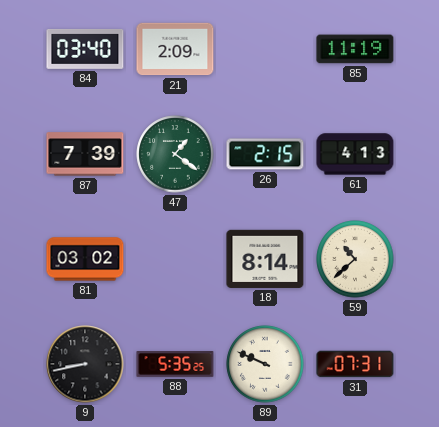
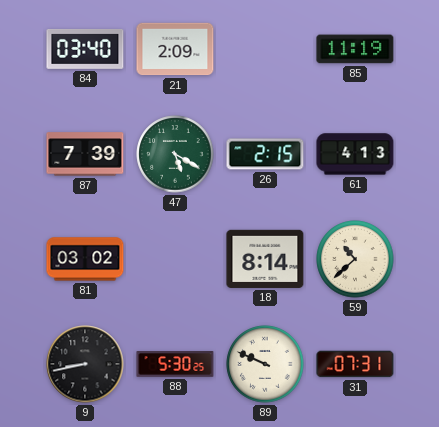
47: 1:21 -> 5:20
88: 5:35 -> 5:30
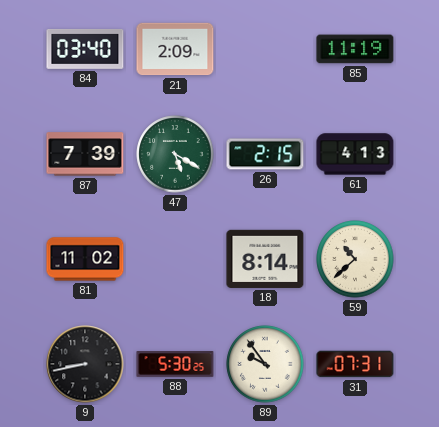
81: 03:02 -> 11:02
89: 9:49 -> 9:54
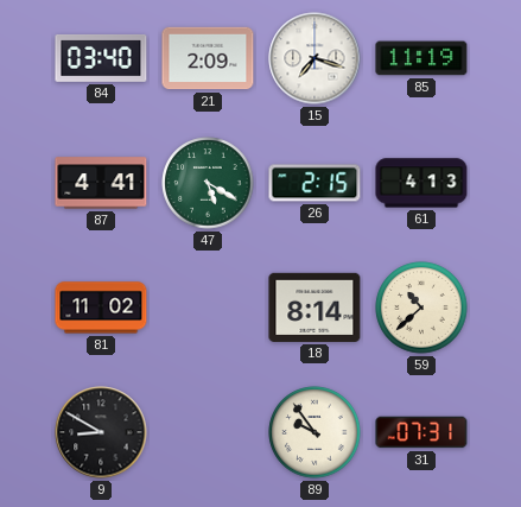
15: none -> 7:18
87: 7:39 -> 4:41
9: 8:43 -> 8:50
88: 5:30 -> none
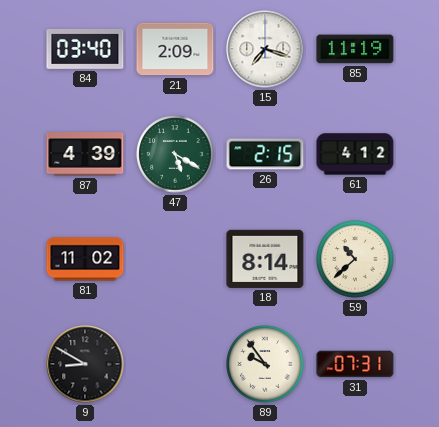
87: 4:41 -> 4:39
61: 4:13 -> 4:12
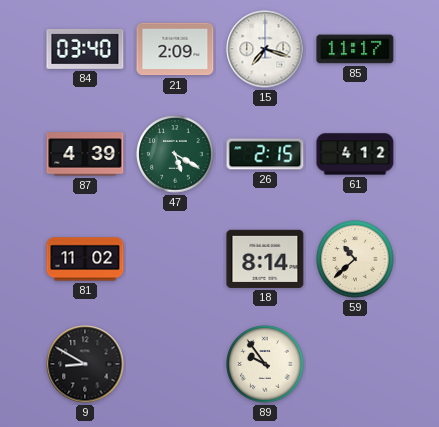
85: 11:19 -> 11:17
31: 07:31 -> none
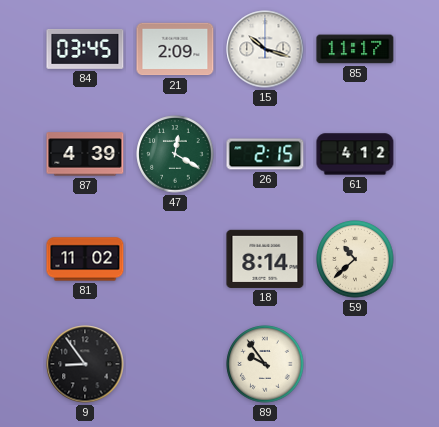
84: 03:40 -> 03:45
15: 7:18 -> 10:18
47: 5:20 -> 12:20
9: 8:50 -> 8:54
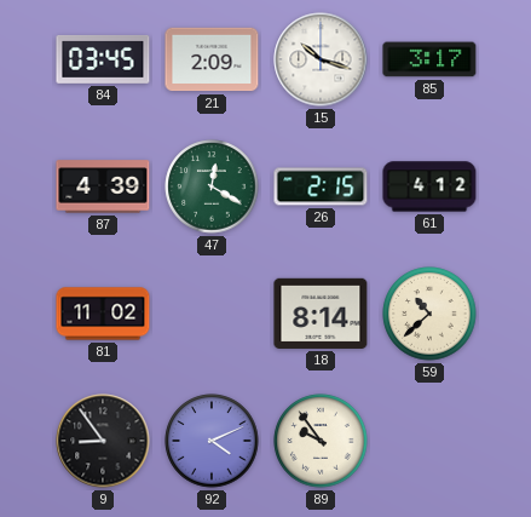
85: 11:17 -> 3:17
92: none -> 4:11
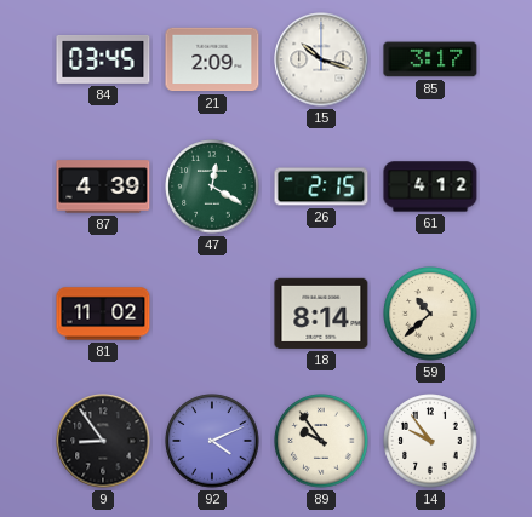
14: none -> 9:54
